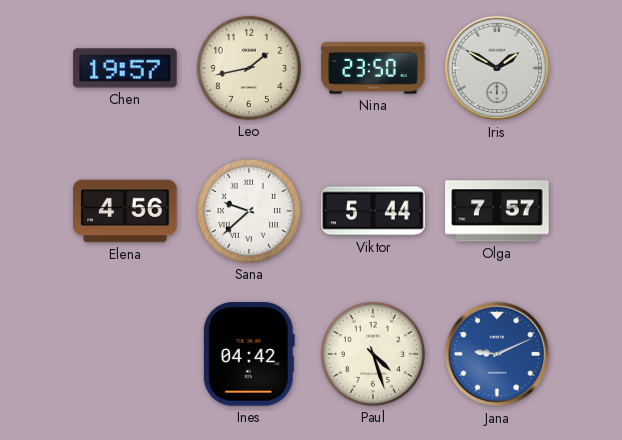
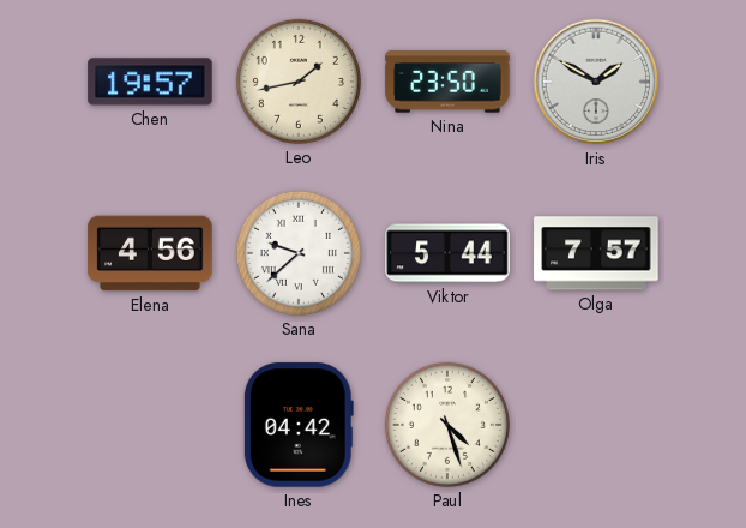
Jana: 9:11 -> none
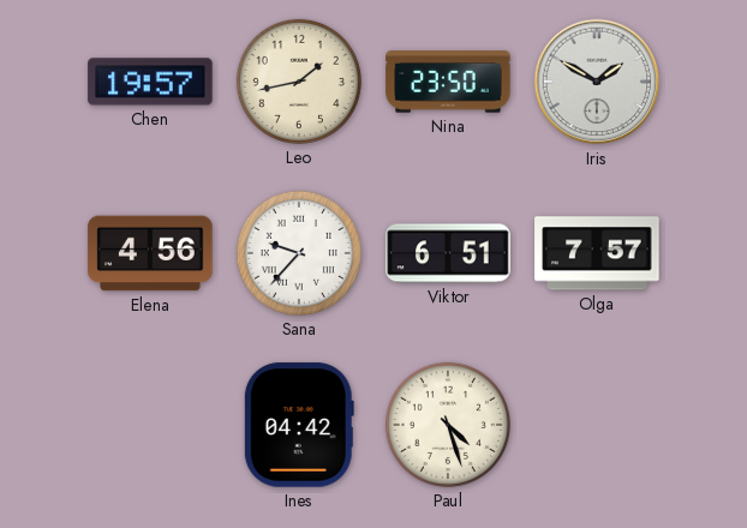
Sana: 9:38 -> 9:37
Viktor: 5:44 -> 6:51
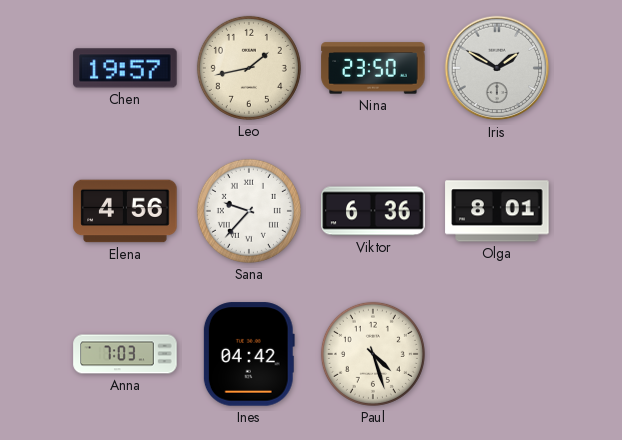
Viktor: 6:51 -> 6:36
Olga: 7:57 -> 8:01
Anna: none -> 7:03
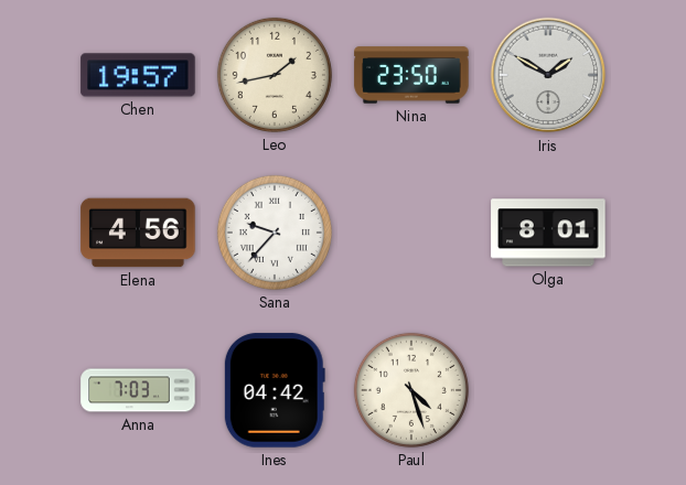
Viktor: 6:36 -> none
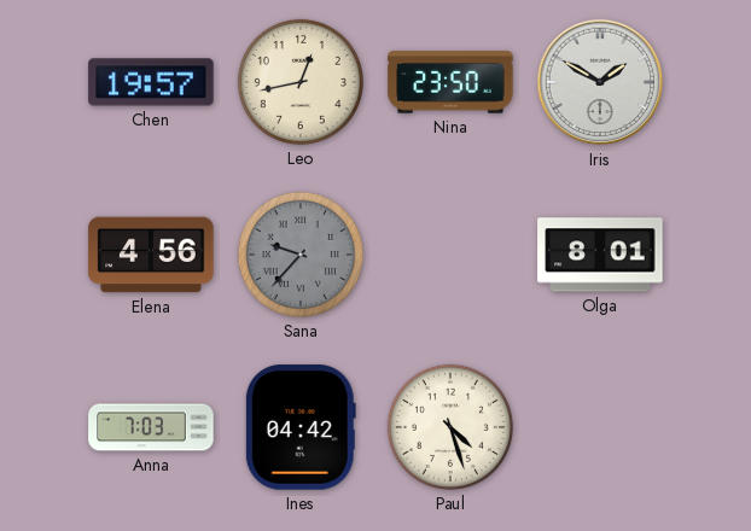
Leo: 1:43 -> 12:43
Sana dial: white -> grey
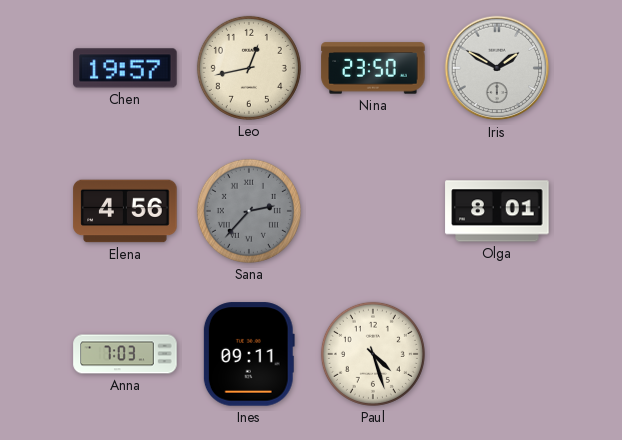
Sana: 9:37 -> 2:37
Ines: 04:42 -> 09:11
